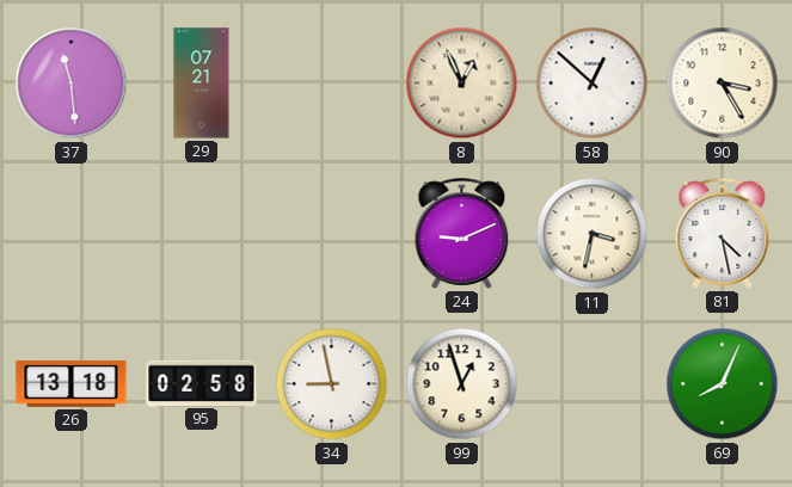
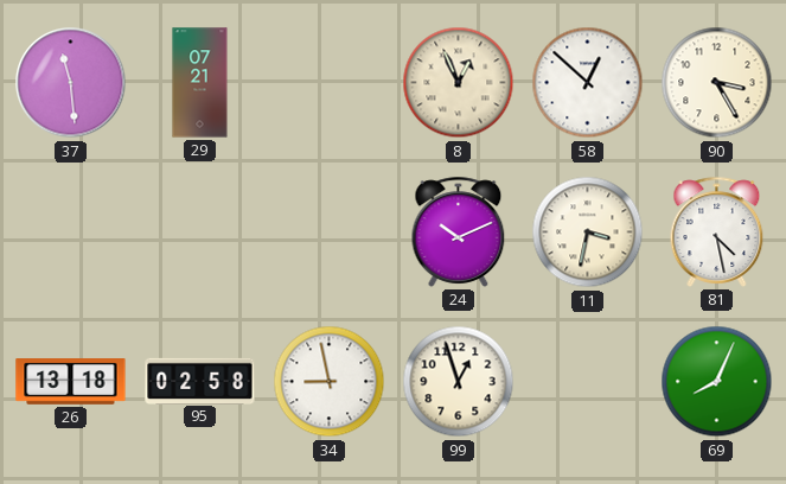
24: 9:11 -> 10:11
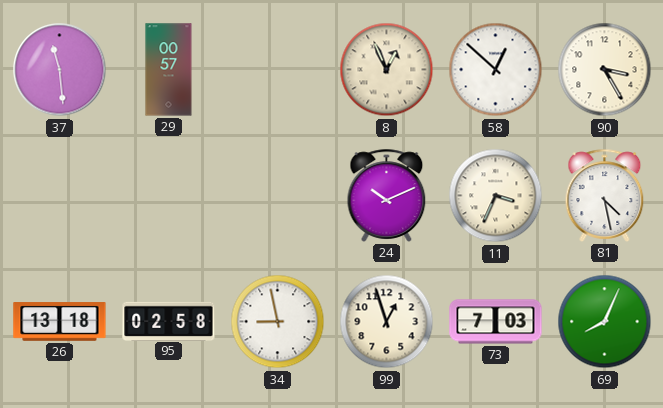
29: 07:21 -> 00:57
11: 3:32 -> 3:34
73: none -> 7:03
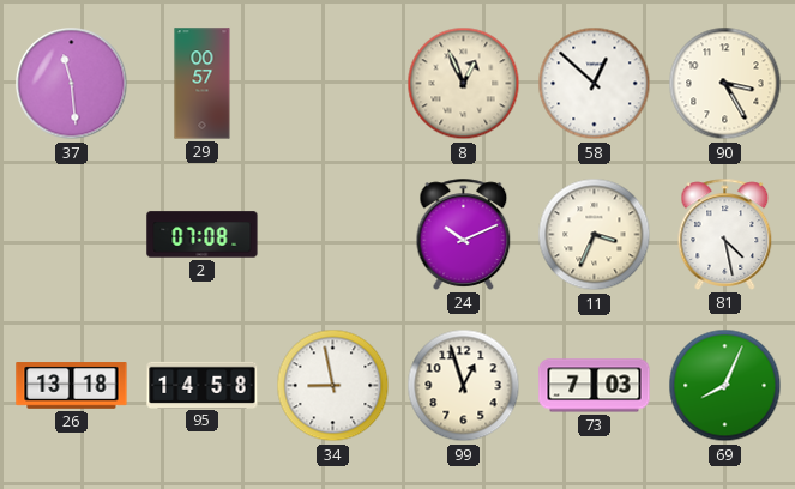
2: none -> 07:08
95: 02:58 -> 14:58
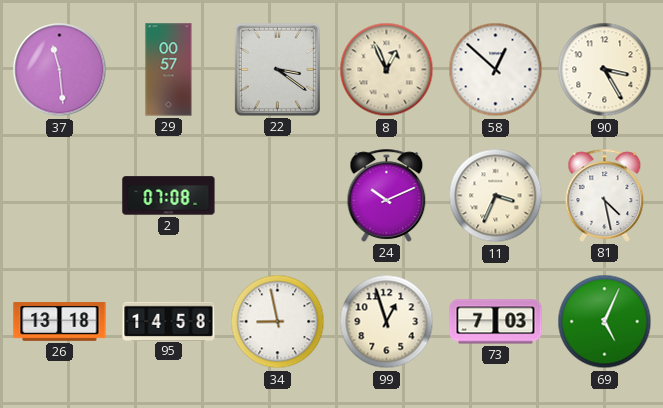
22: none -> 3:21
69: 8:04 -> 5:04
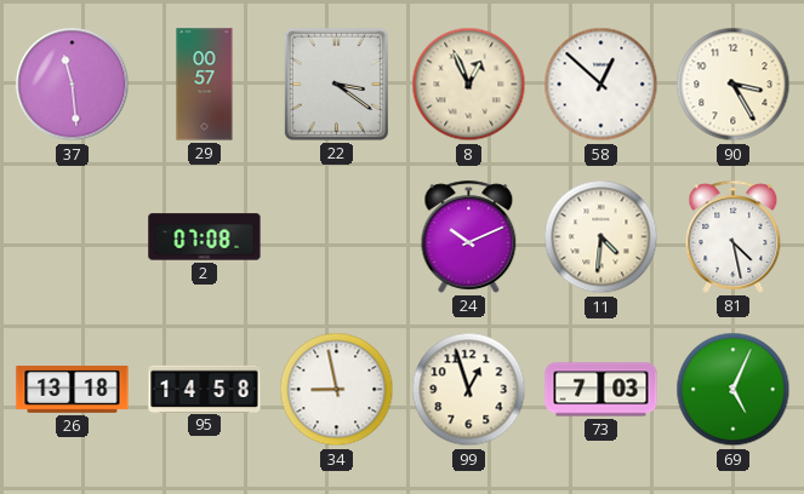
11: 3:34 -> 4:31
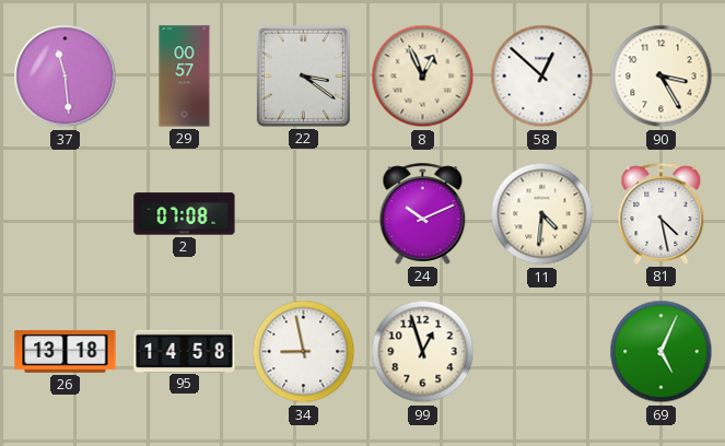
73: 7:03 -> none
